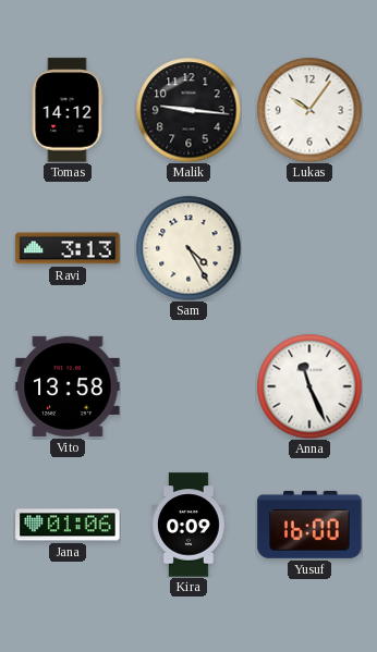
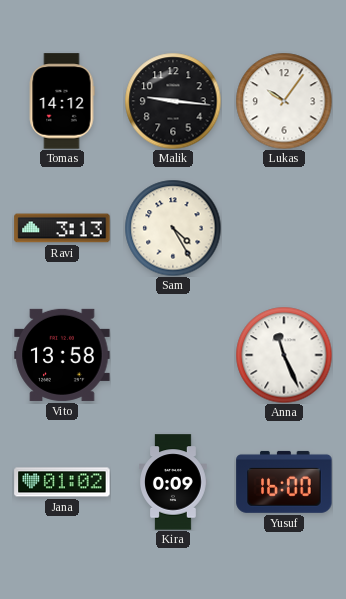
Jana: 01:06 -> 01:02
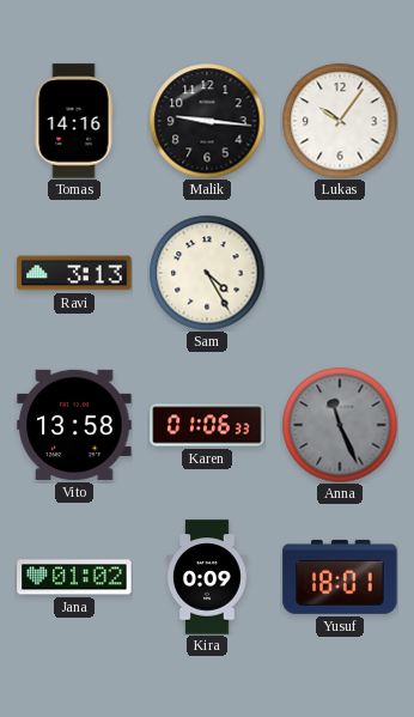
Tomas: 14:12 -> 14:16
Karen: none -> 01:06
Anna dial: white -> grey
Yusuf: 16:00 -> 18:01
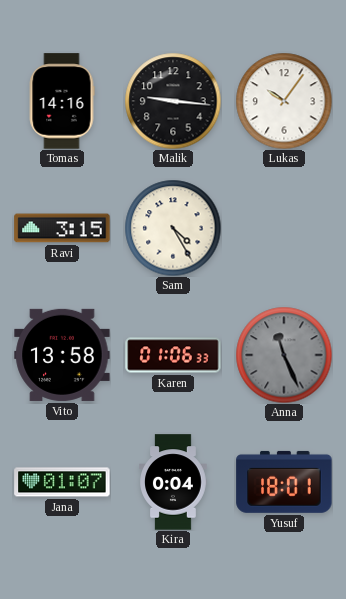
Ravi: 3:13 -> 3:15
Jana: 01:02 -> 01:07
Kira: 0:09 -> 0:04
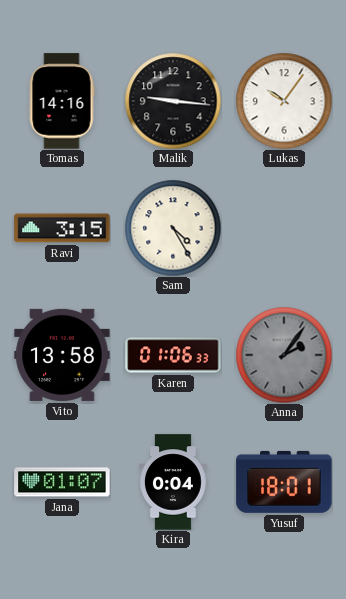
Anna: 11:26 -> 2:06
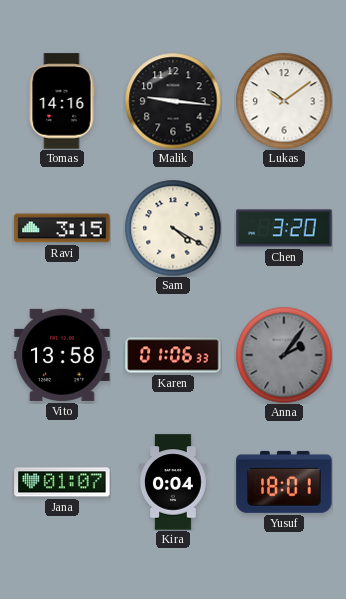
Lukas: 10:06 -> 10:09
Sam: 4:25 -> 4:20
Chen: none -> 3:20
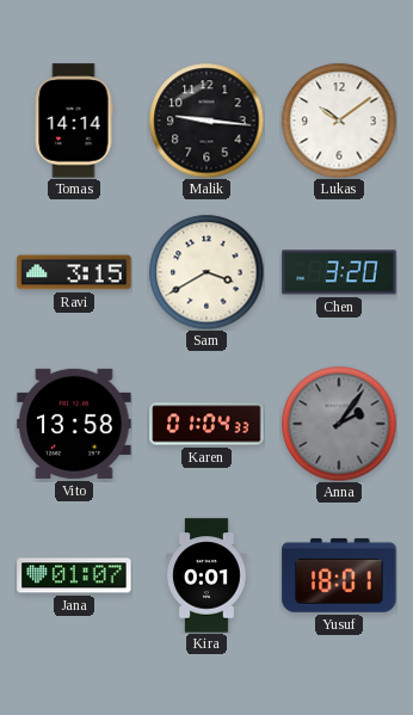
Tomas: 14:16 -> 14:14
Sam: 4:20 -> 3:40
Karen: 01:06 -> 01:04
Kira: 0:04 -> 0:01
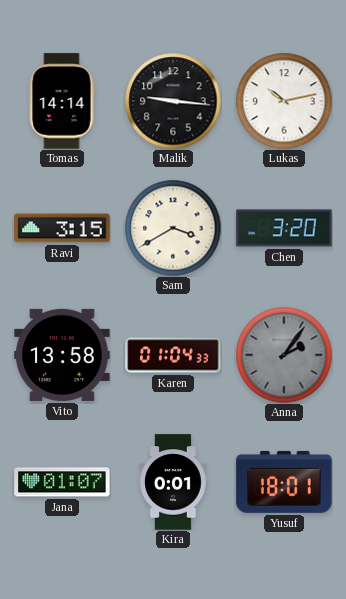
Lukas: 10:09 -> 10:13
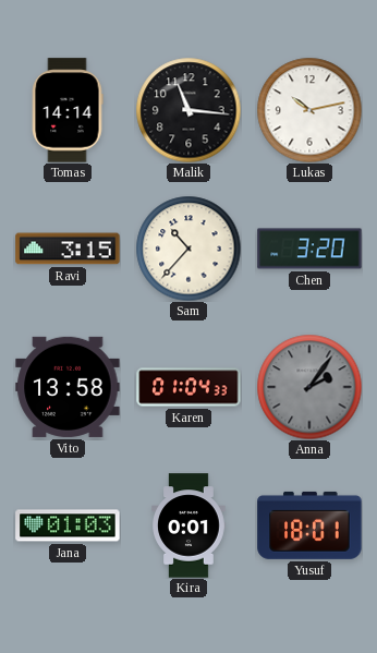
Malik: 9:16 -> 11:16
Sam: 3:40 -> 10:37
Jana: 01:07 -> 01:03
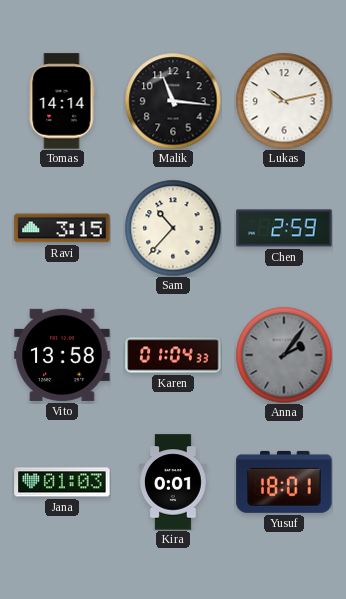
Chen: 3:20 -> 2:59
